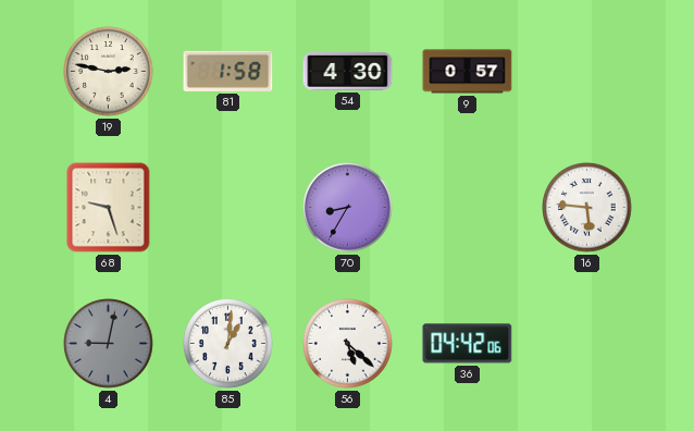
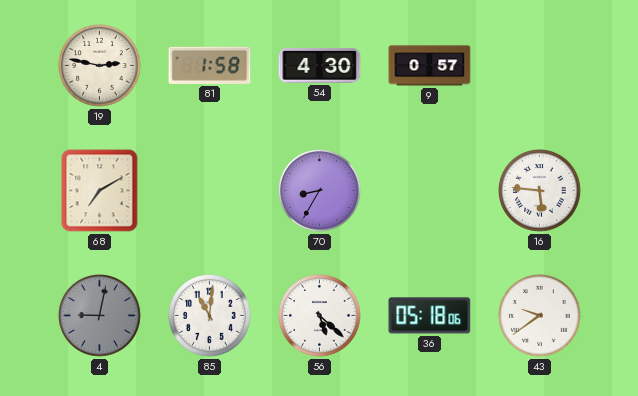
68: 9:27 -> 7:10
85: 1:01 -> 11:01
36: 04:42 -> 05:18
43: none -> 9:39
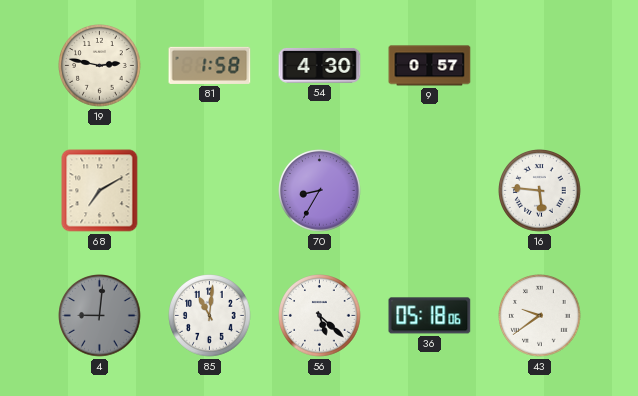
4: 9:02 -> 9:01
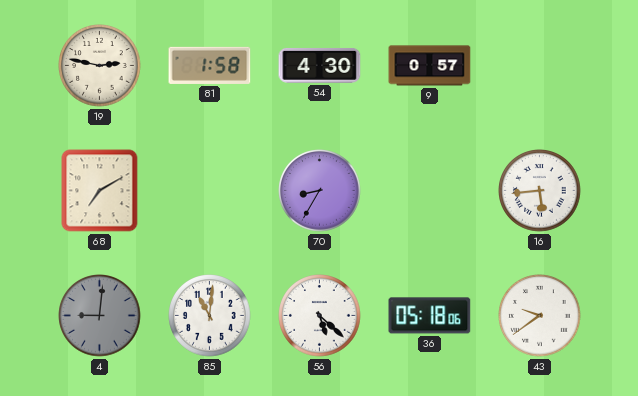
16: 5:46 -> 5:44
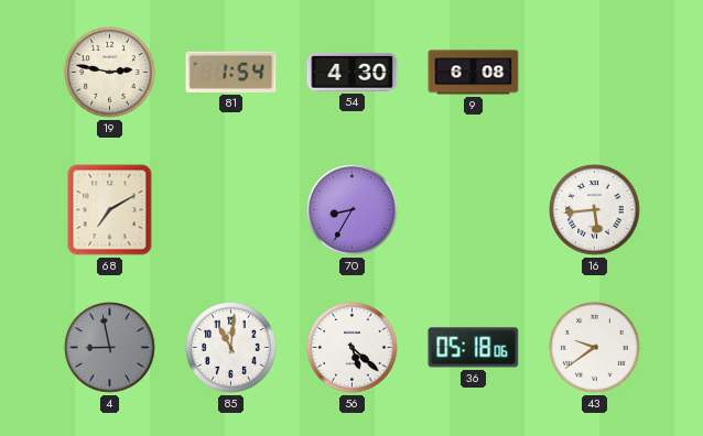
81: 1:58 -> 1:54
9: 0:57 -> 6:08
4: 9:01 -> 8:58
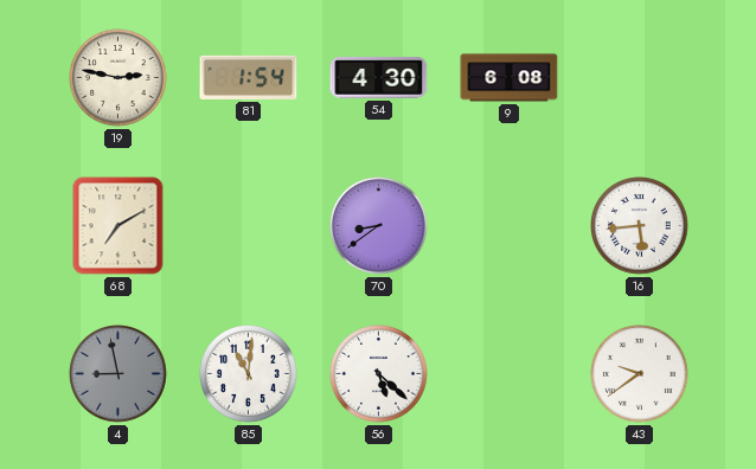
70: 8:35 -> 8:39
36: 05:18 -> none
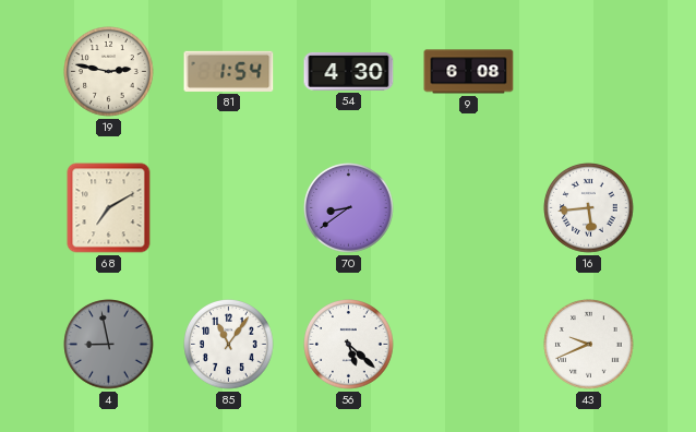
85: 11:01 -> 11:06
43: 9:39 -> 9:41
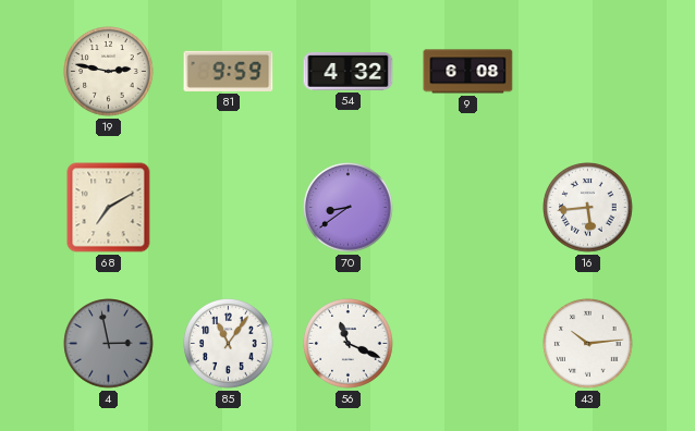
81: 1:54 -> 9:59
54: 4:30 -> 4:32
4: 8:58 -> 2:58
56: 5:22 -> 11:19
43: 9:41 -> 10:14
